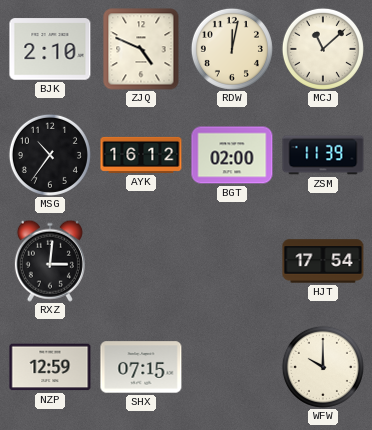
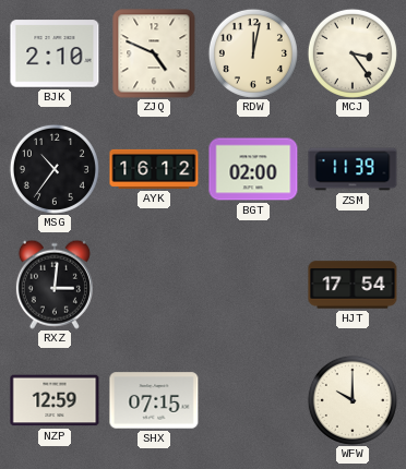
MCJ: 11:08 -> 3:24
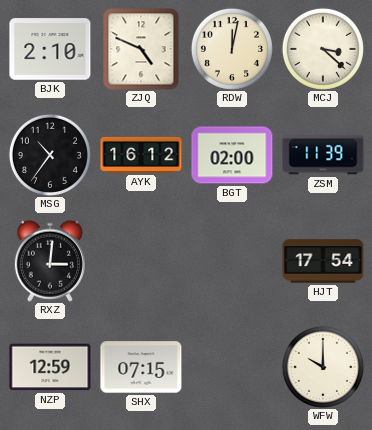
MCJ: 3:24 -> 3:22
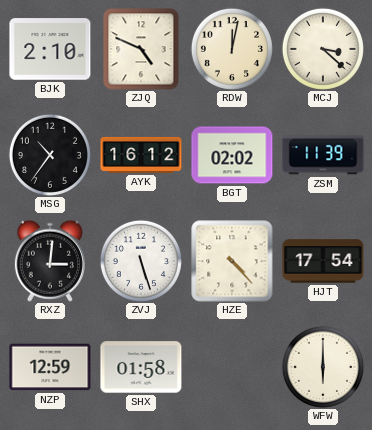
BGT: 02:00 -> 02:02
ZVJ: none -> 5:27
HZE: none -> 4:23
SHX: 07:15 -> 01:58
WFW: 10:00 -> 6:00
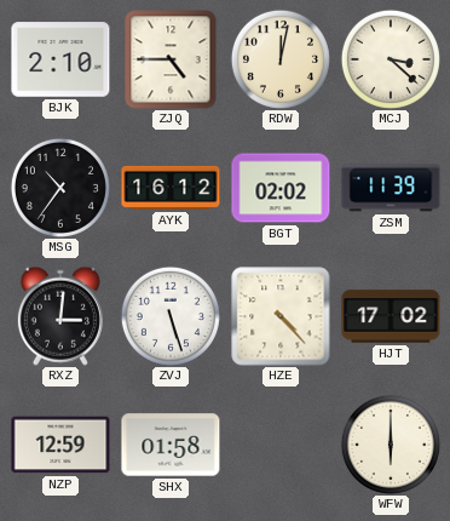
ZJQ: 4:49 -> 4:45
HJT: 17:54 -> 17:02
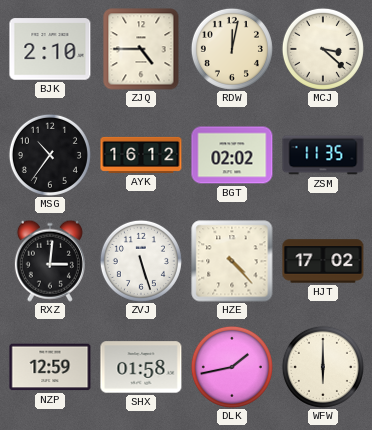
ZSM: 11:39 -> 11:35
DLK: none -> 1:43
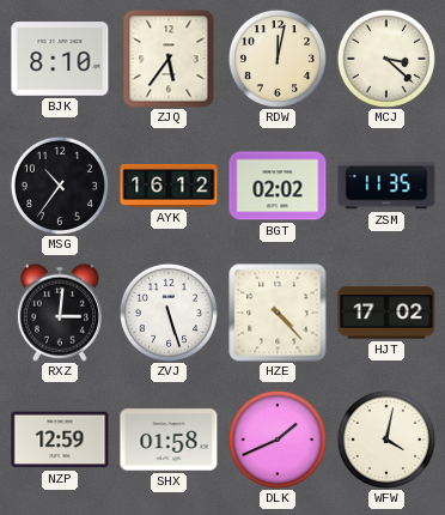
BJK: 2:10 -> 8:10
ZJQ: 4:45 -> 5:36
DLK: 1:43 -> 1:41
WFW: 6:00 -> 4:02
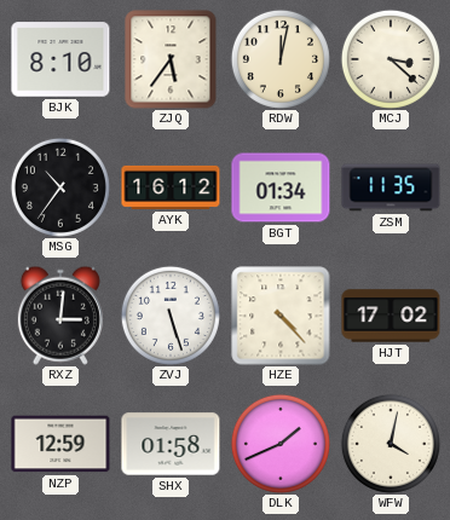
BGT: 02:02 -> 01:34
